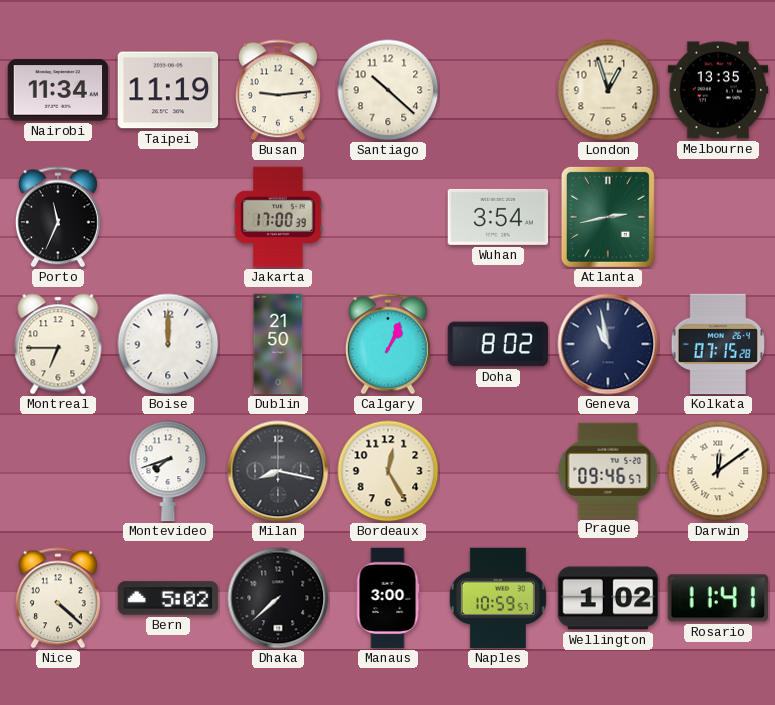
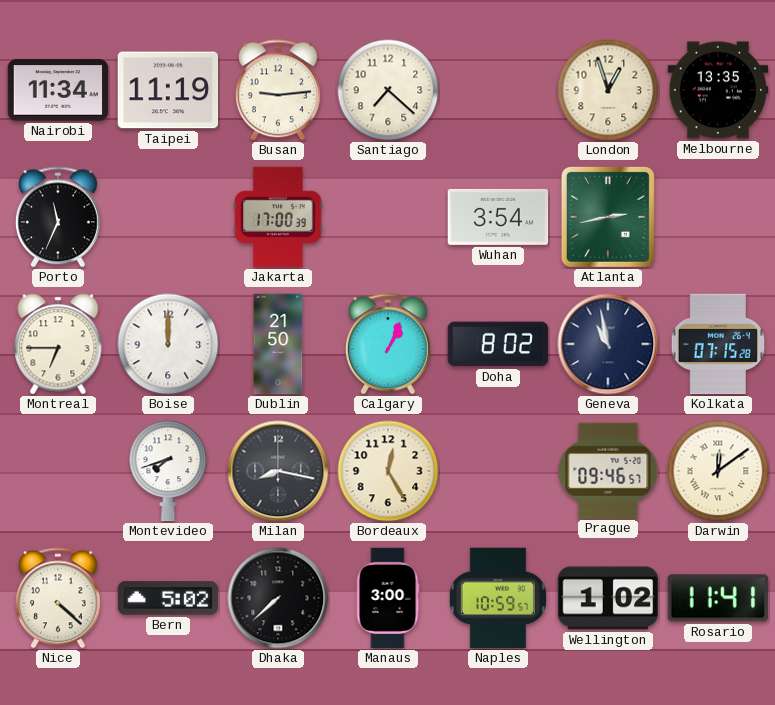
Santiago: 10:22 -> 7:22
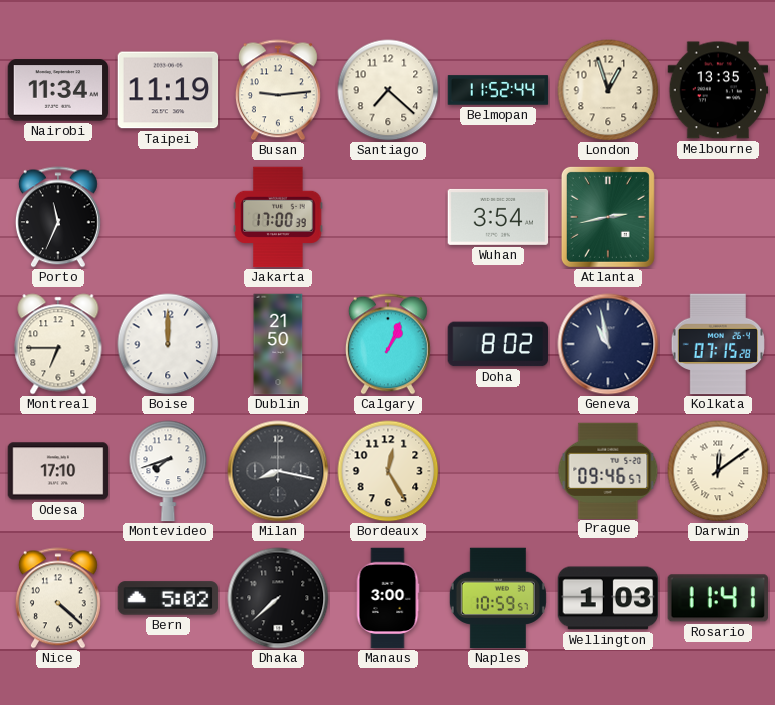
Belmopan: none -> 11:52
Odesa: none -> 17:10
Wellington: 1:02 -> 1:03
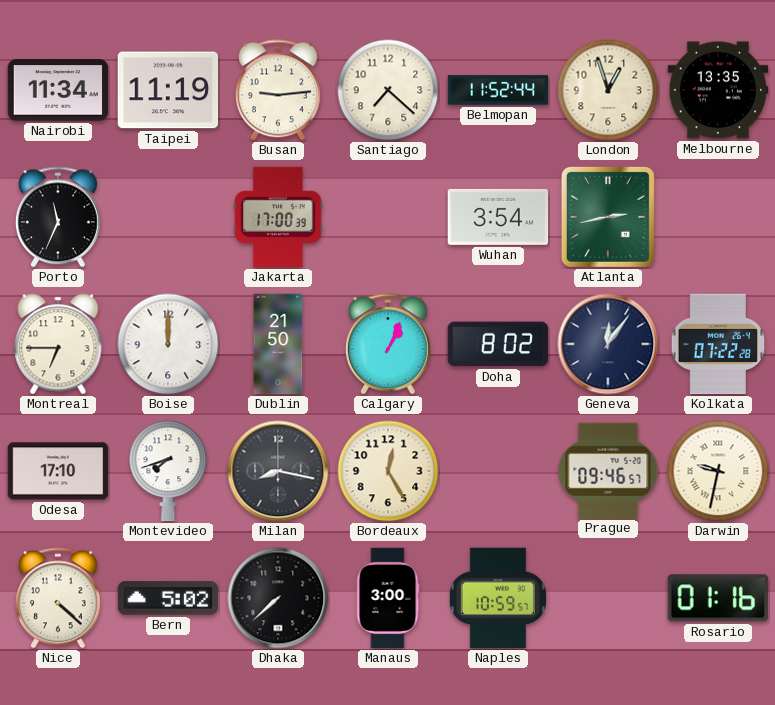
Geneva: 10:58 -> 12:06
Kolkata: 07:15 -> 07:22
Darwin: 12:09 -> 9:32
Wellington: 1:03 -> none
Rosario: 11:41 -> 01:16
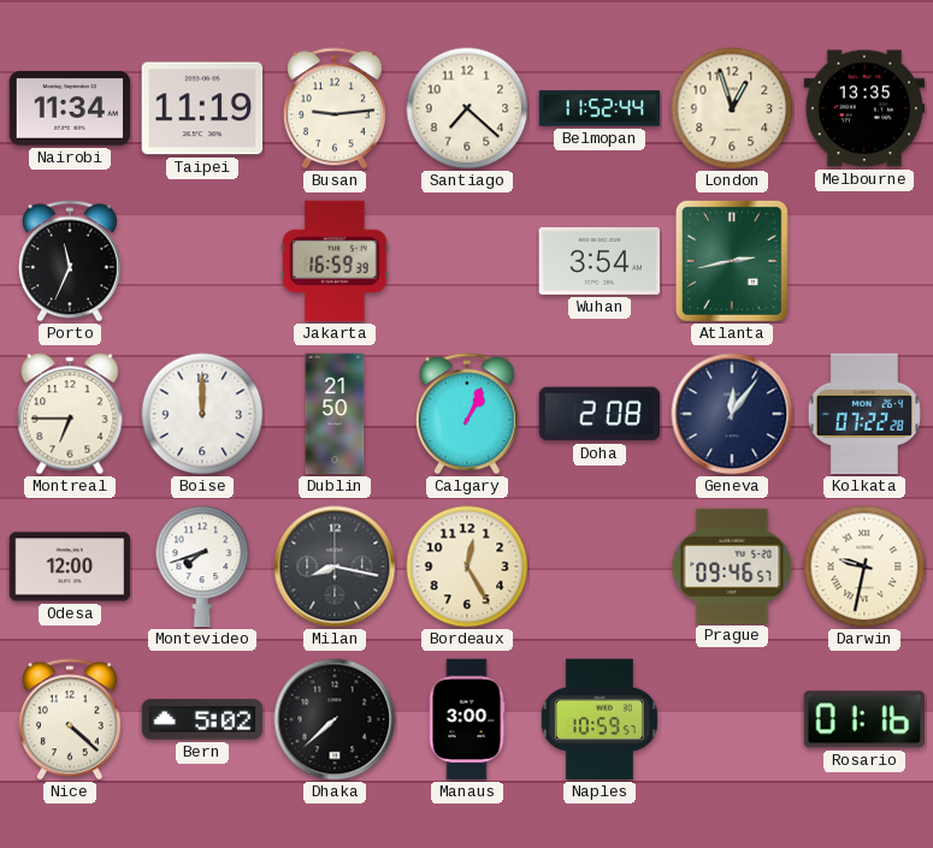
Jakarta: 17:00 -> 16:59
Doha: 8:02 -> 2:08
Odesa: 17:10 -> 12:00
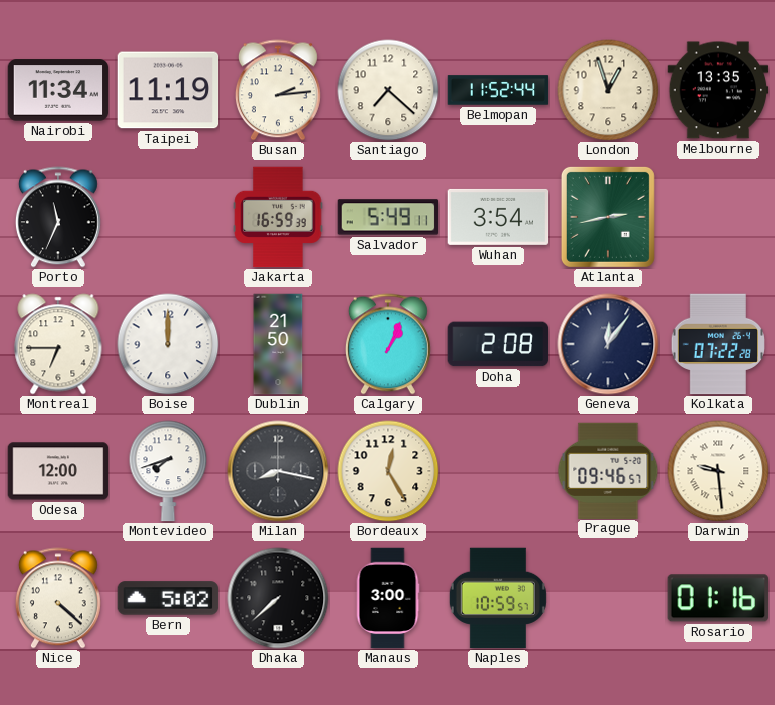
Busan: 9:14 -> 2:14
Salvador: none -> 5:49
Darwin: 9:32 -> 9:29
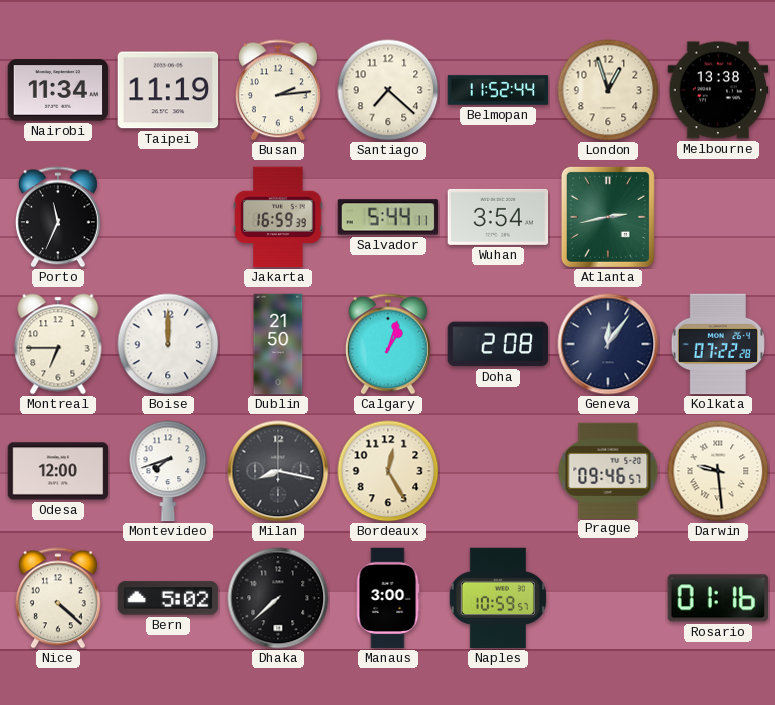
Melbourne: 13:35 -> 13:38
Salvador: 5:49 -> 5:44
Calgary: 1:04 -> 1:03
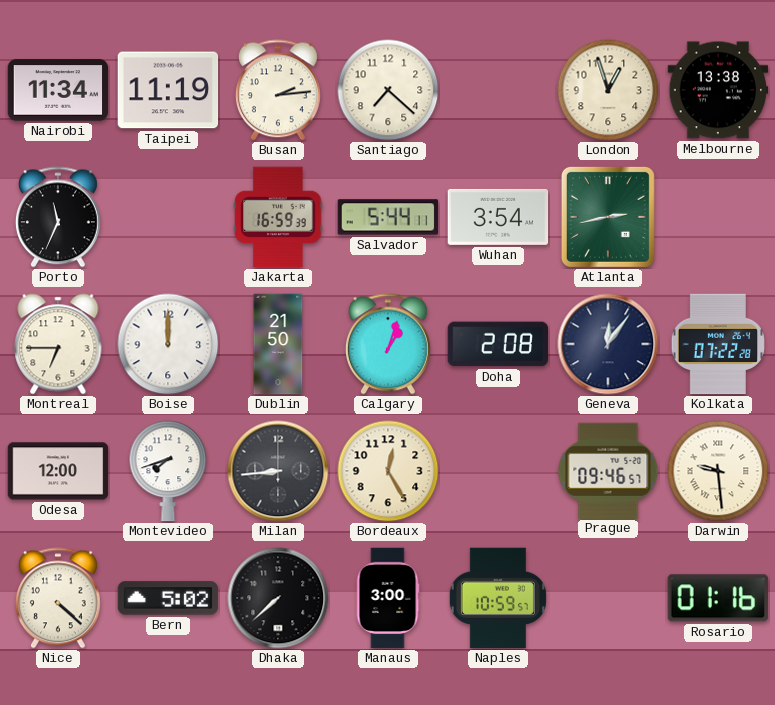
Belmopan: 11:52 -> none
Milan: 8:17 -> 8:44
